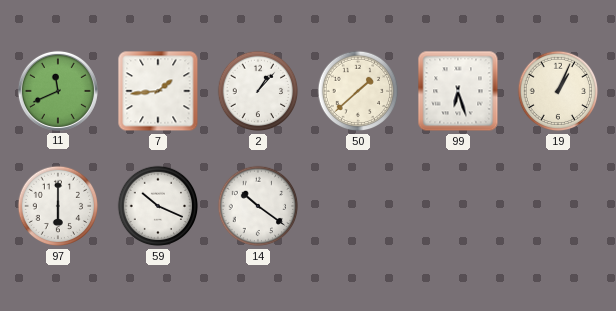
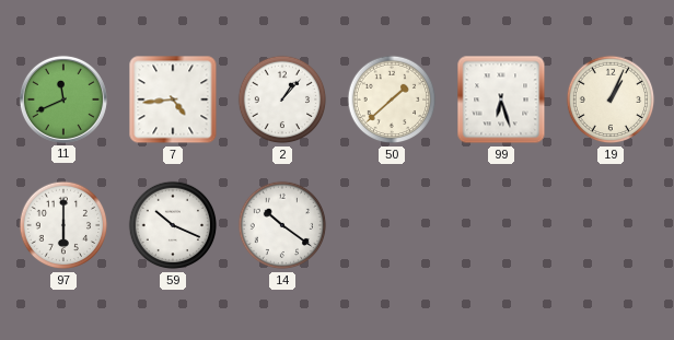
7: 1:44 -> 4:44
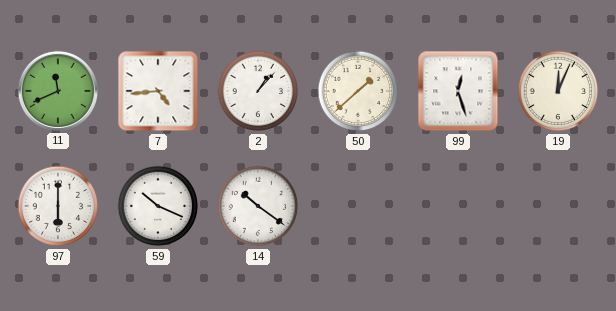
99: 6:27 -> 12:27
19: 1:04 -> 12:04
